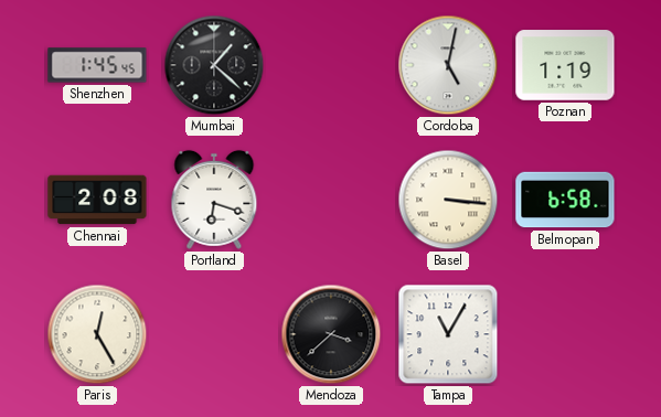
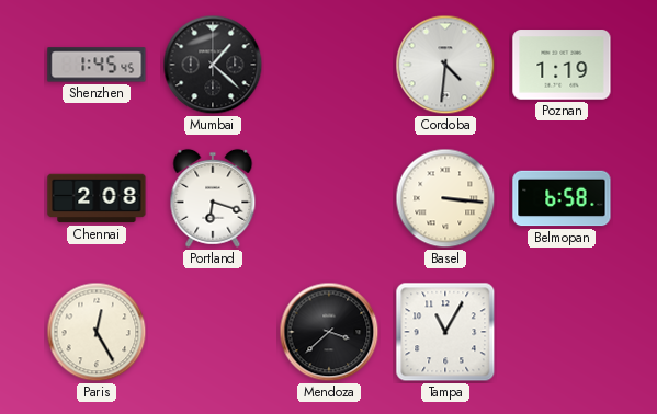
Cordoba: 5:02 -> 4:31
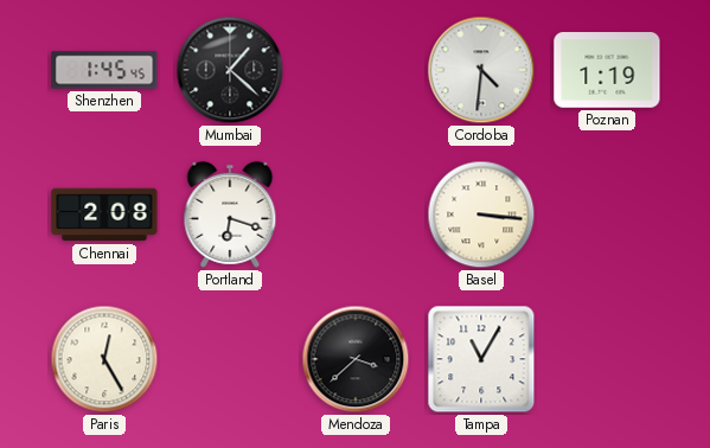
Belmopan: 6:58 -> none
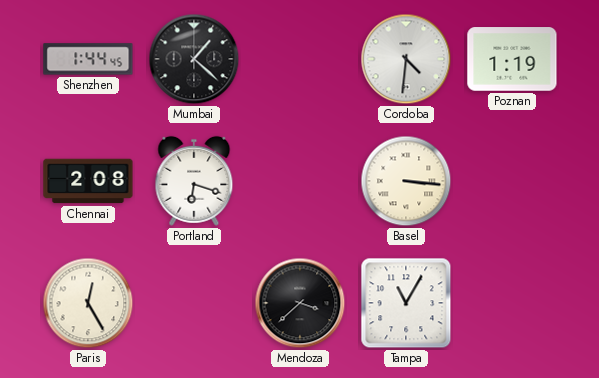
Shenzhen: 1:45 -> 1:44
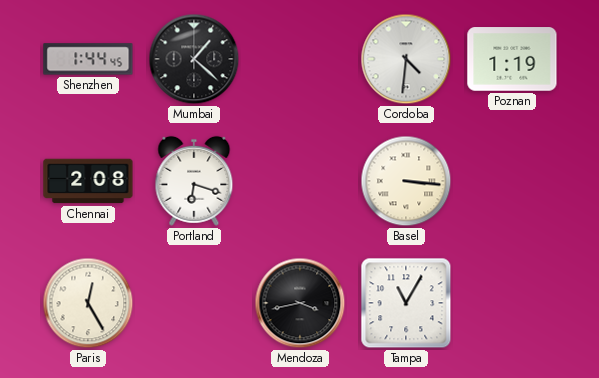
Mendoza: 3:38 -> 3:43
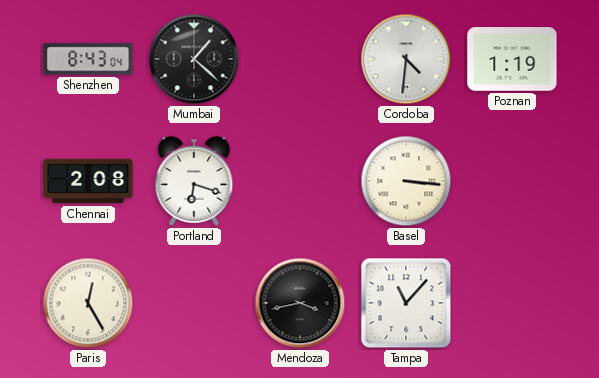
Shenzhen: 1:44 -> 8:43
Tampa: 11:05 -> 11:07
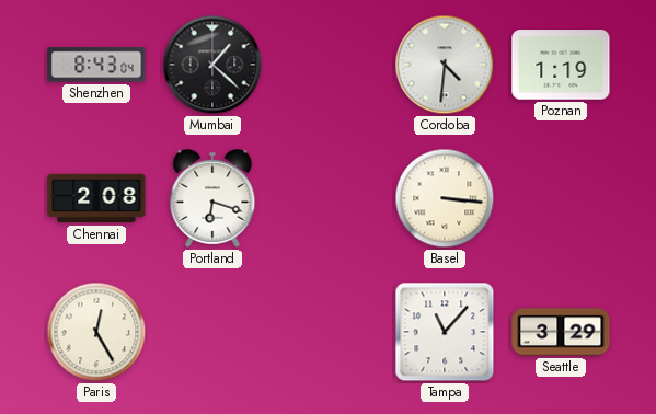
Mendoza: 3:43 -> none
Seattle: none -> 3:29
